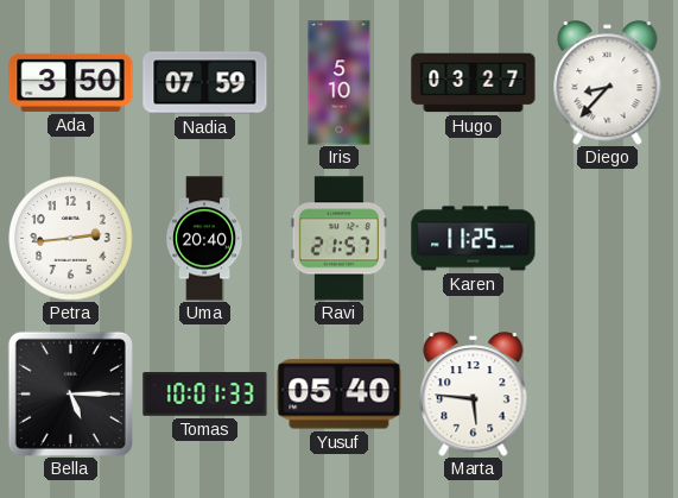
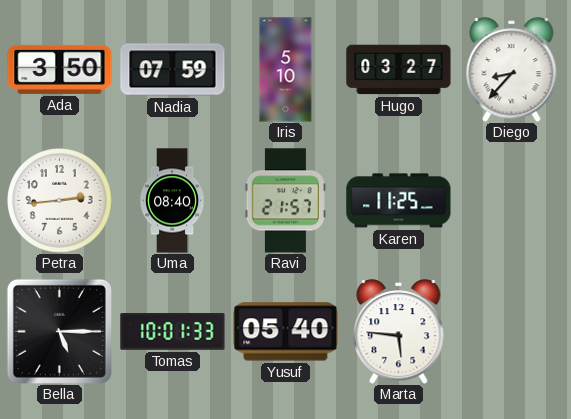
Uma: 20:40 -> 08:40
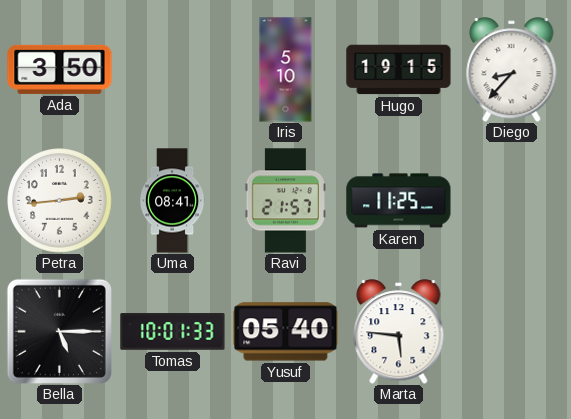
Nadia: 07:59 -> none
Hugo: 03:27 -> 19:15
Uma: 08:40 -> 08:41
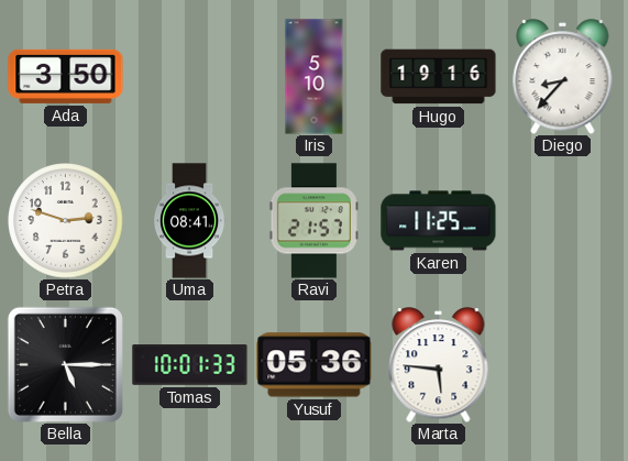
Hugo: 19:15 -> 19:16
Petra: 2:44 -> 2:48
Yusuf: 05:40 -> 05:36
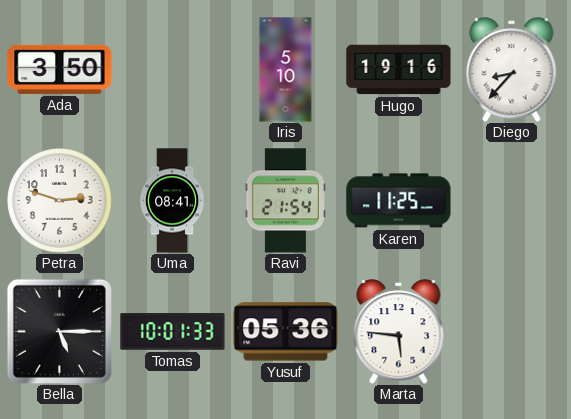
Ravi: 21:57 -> 21:54
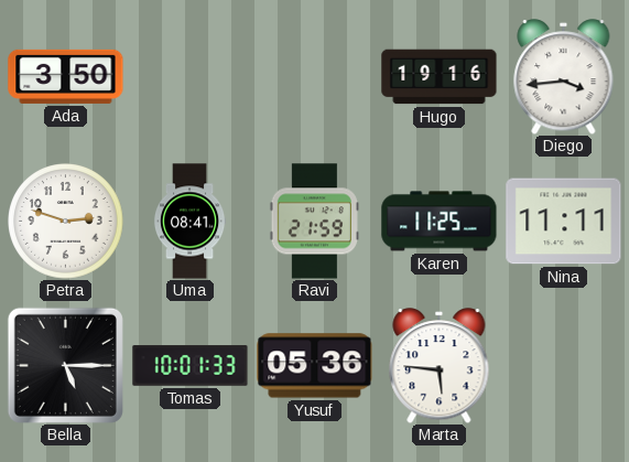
Iris: 5:10 -> none
Diego: 8:37 -> 3:44
Ravi: 21:54 -> 21:59
Nina: none -> 11:11
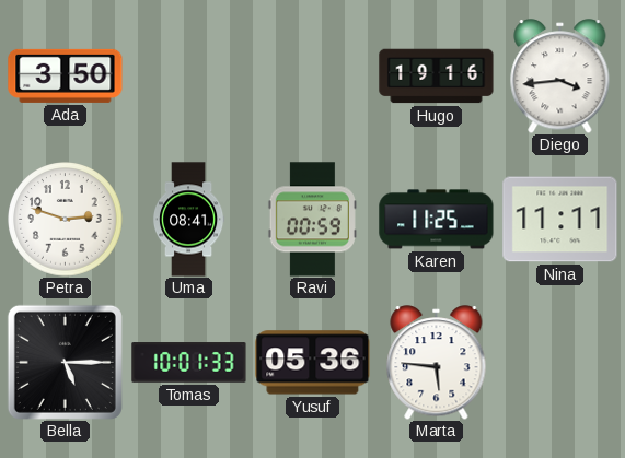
Ravi: 21:59 -> 00:59
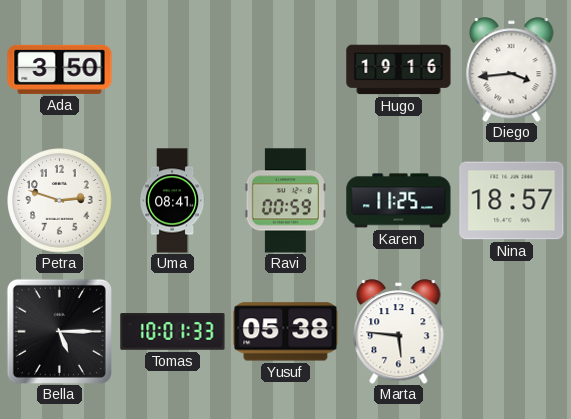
Nina: 11:11 -> 18:57
Yusuf: 05:36 -> 05:38
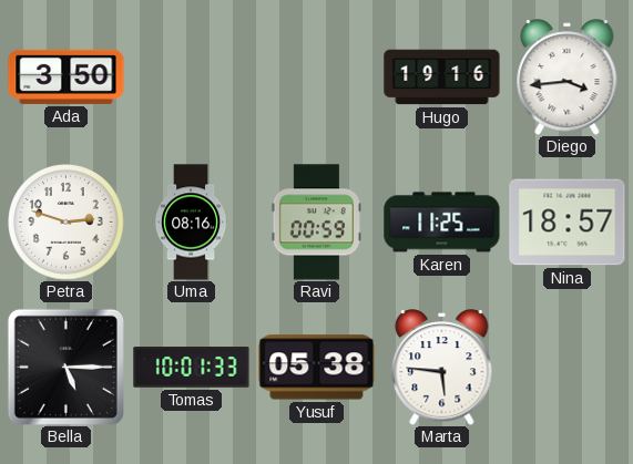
Uma: 08:41 -> 08:16
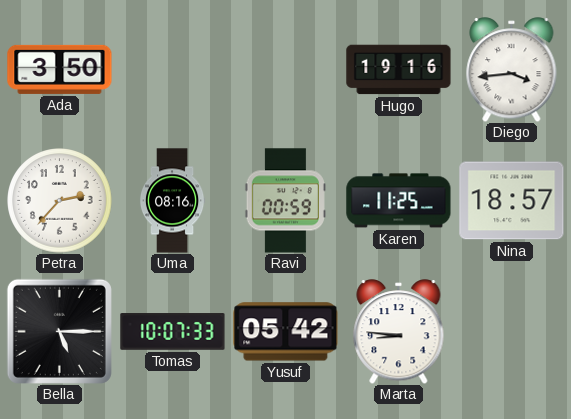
Petra: 2:48 -> 2:37
Tomas: 10:01 -> 10:07
Yusuf: 05:38 -> 05:42
Marta: 5:46 -> 8:46
